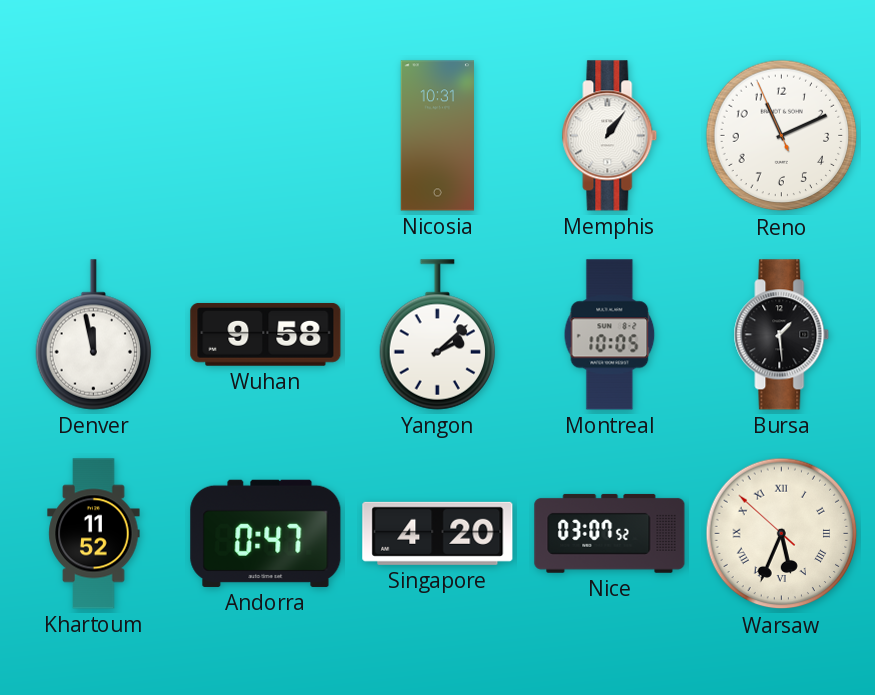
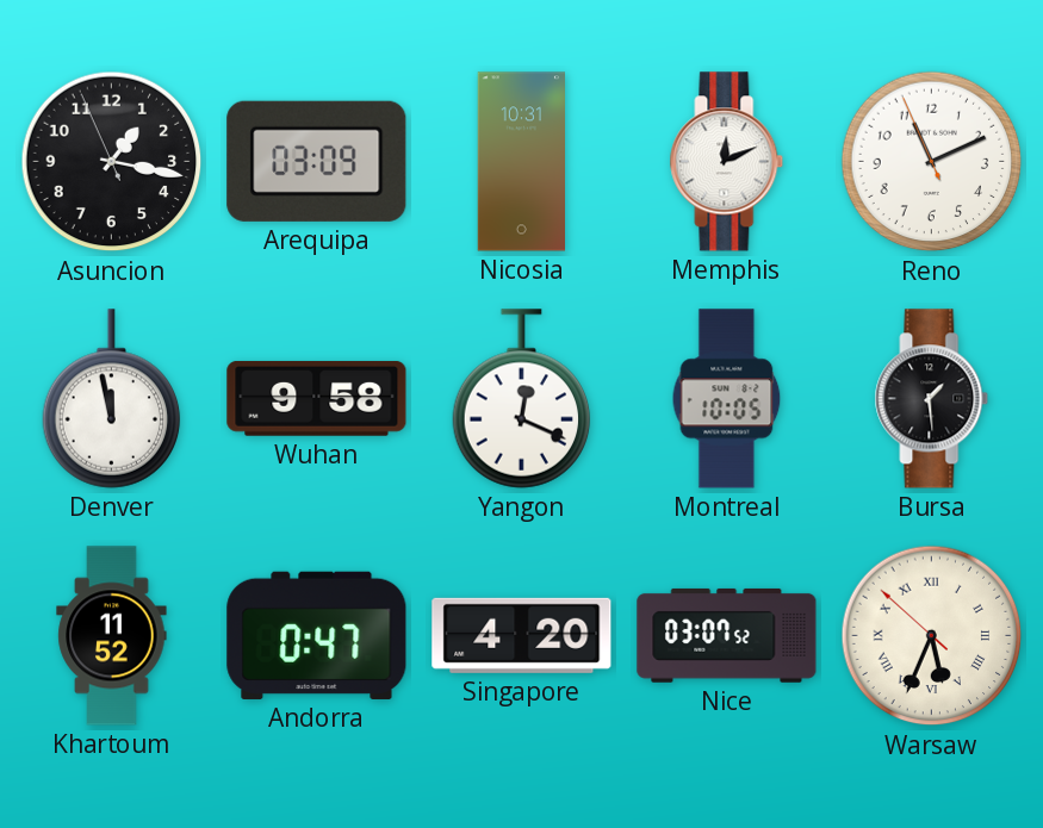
Asuncion: none -> 1:16
Arequipa: none -> 03:09
Memphis: 1:06 -> 12:11
Yangon: 2:08 -> 12:19
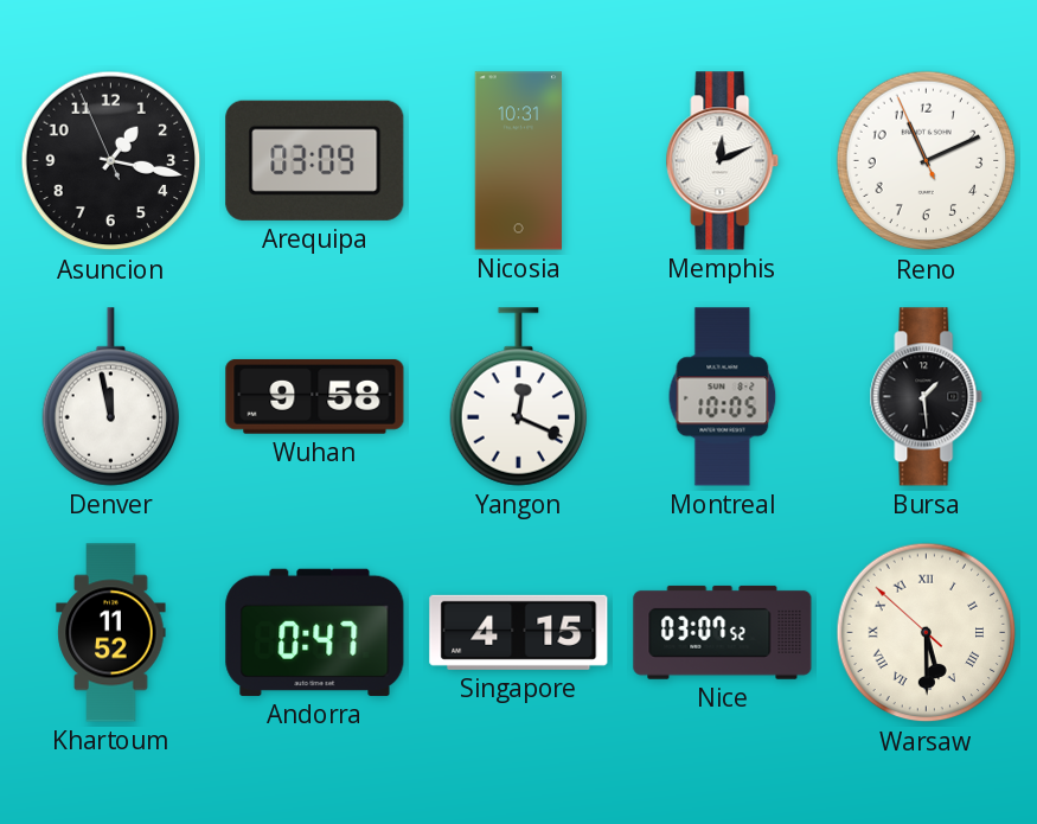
Singapore: 4:20 -> 4:15
Warsaw: 5:33 -> 5:29
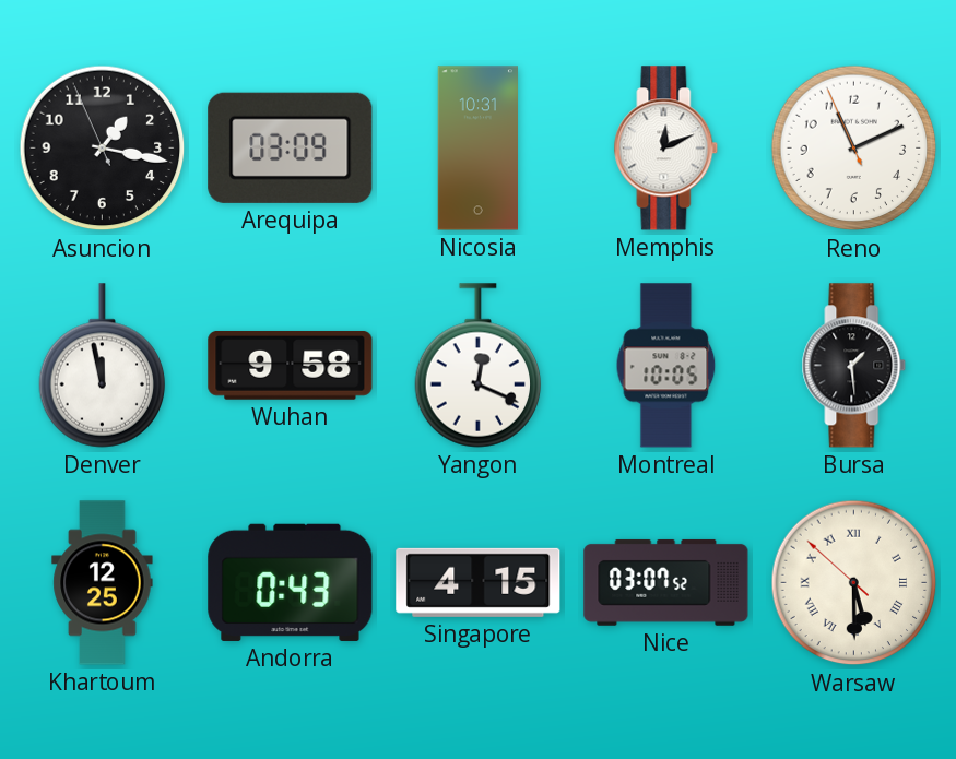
Khartoum: 11:52 -> 12:25
Andorra: 0:47 -> 0:43
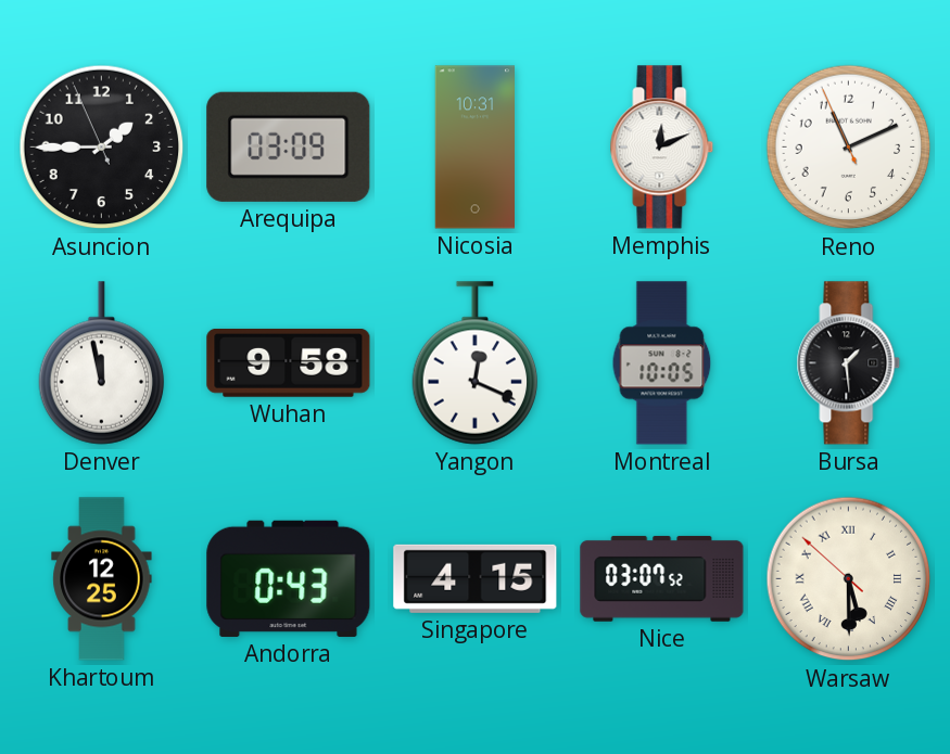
Asuncion: 1:16 -> 1:44
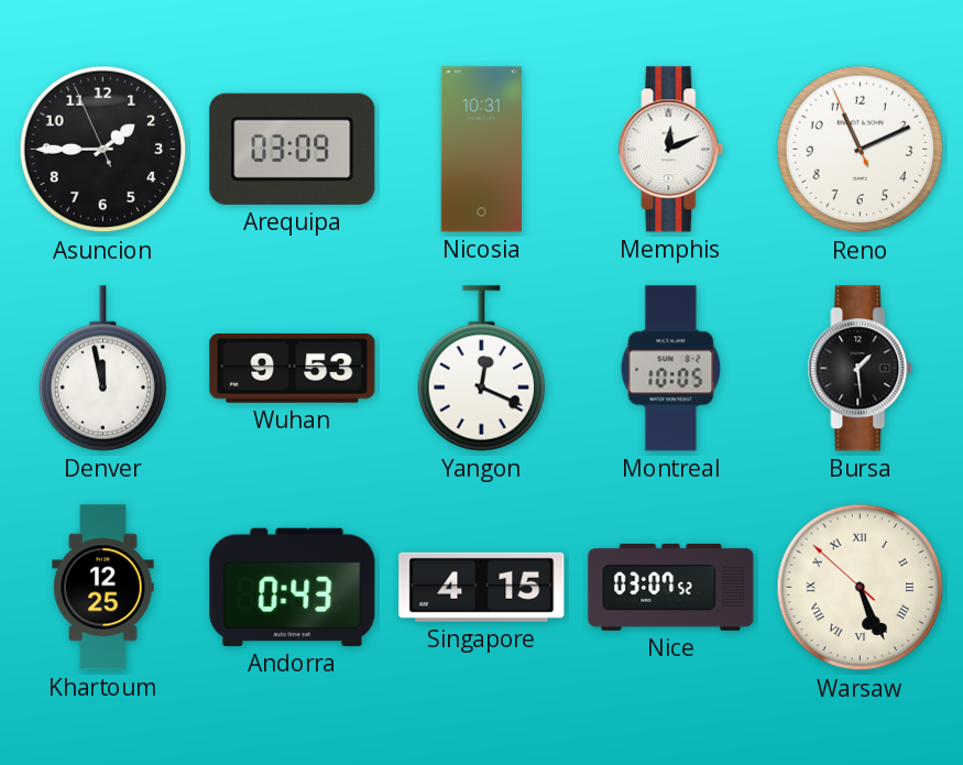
Wuhan: 9:58 -> 9:53
Warsaw: 5:29 -> 5:25
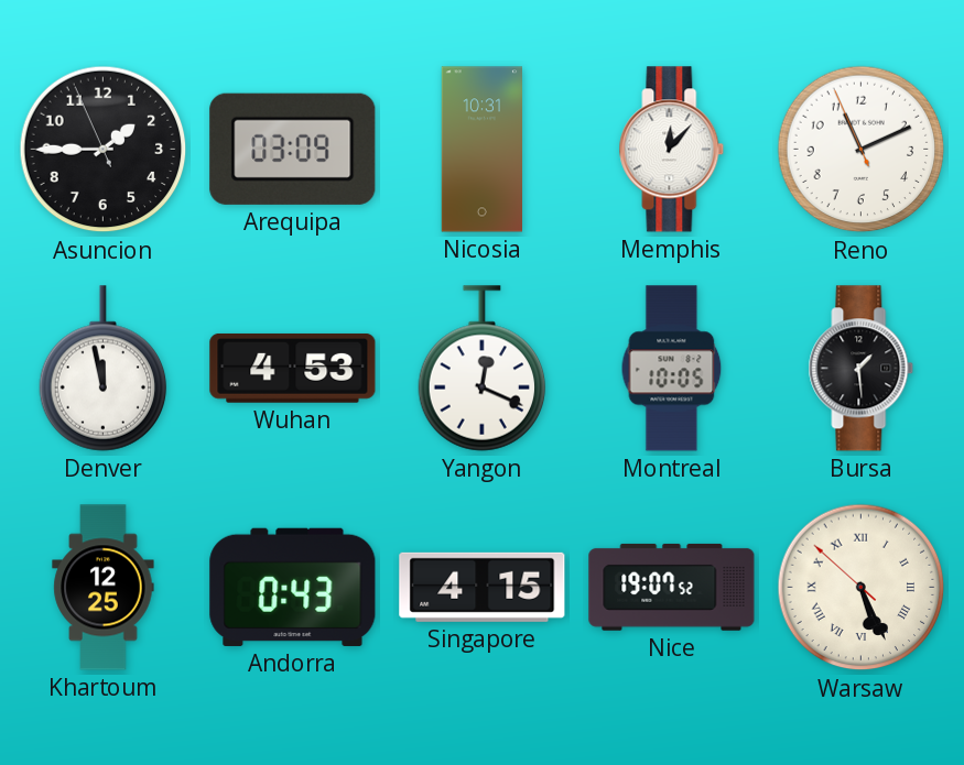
Memphis: 12:11 -> 12:07
Wuhan: 9:53 -> 4:53
Nice: 03:07 -> 19:07
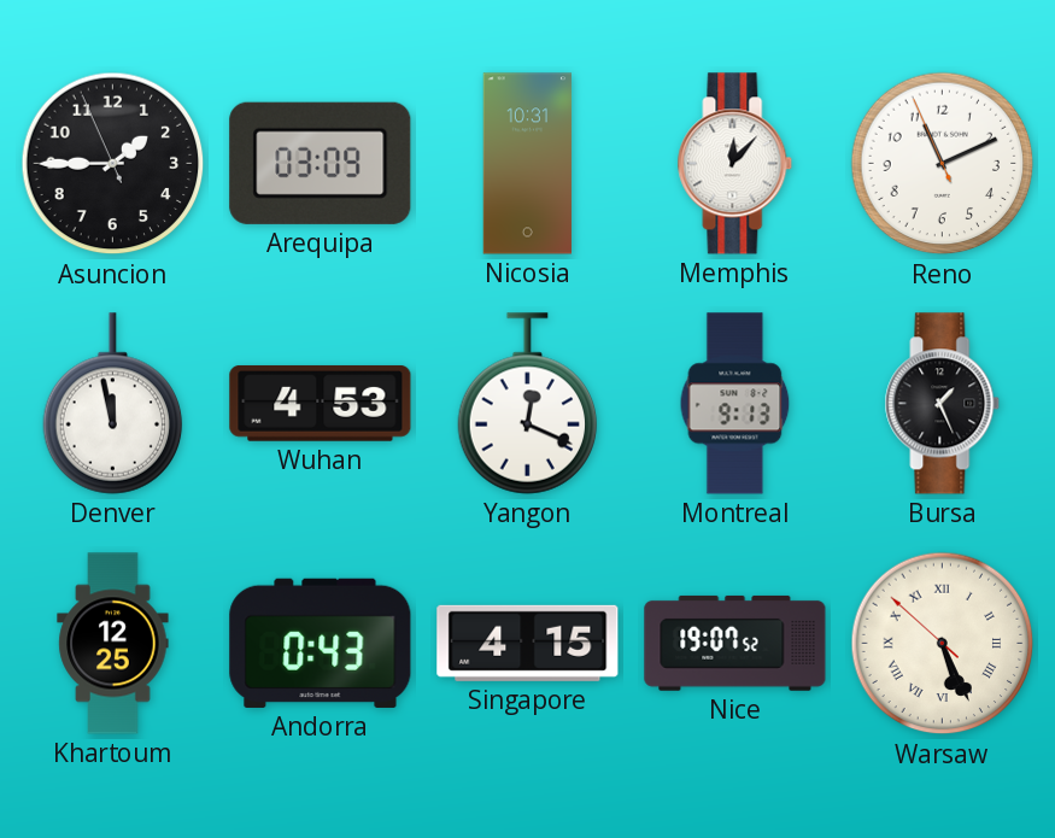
Montreal: 10:05 -> 9:13
Bursa: 1:29 -> 1:26
